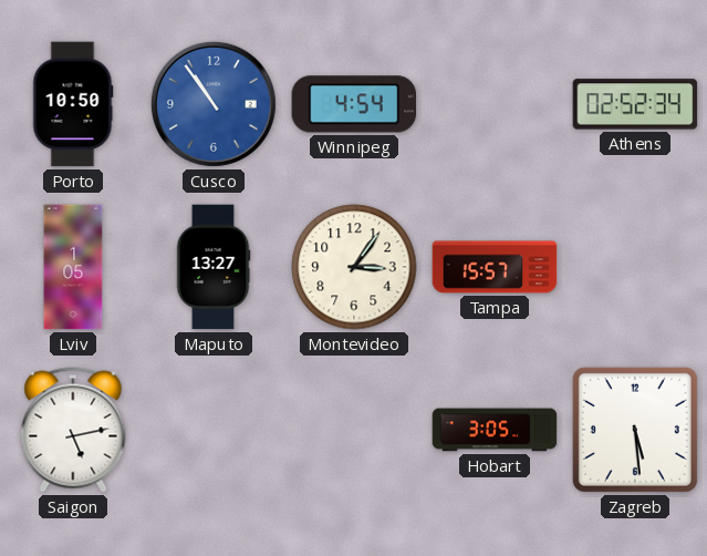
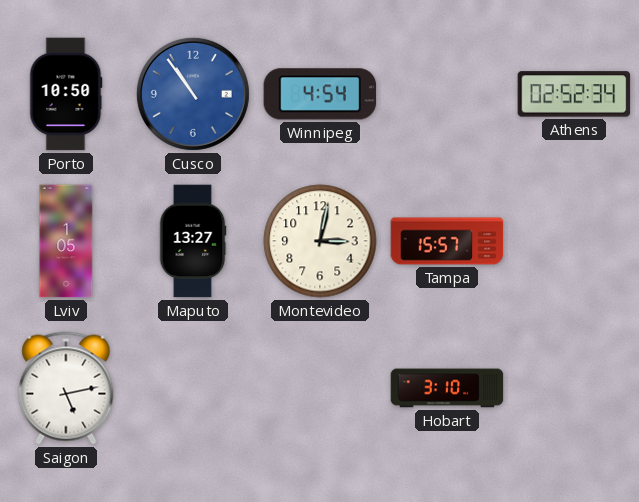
Montevideo: 3:06 -> 3:02
Hobart: 3:05 -> 3:10
Zagreb: 5:29 -> none
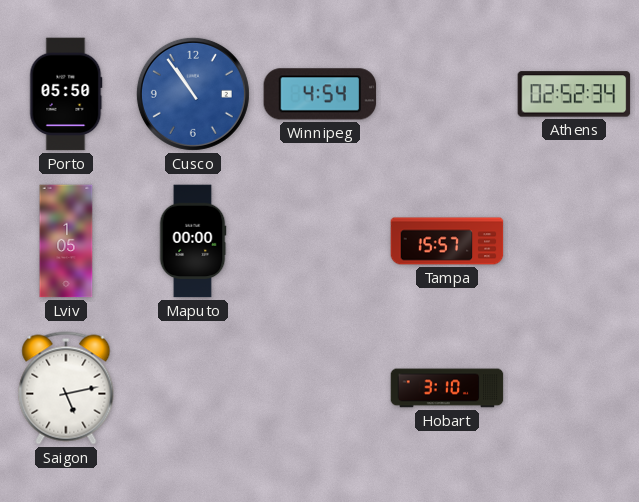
Porto: 10:50 -> 05:50
Maputo: 13:27 -> 00:00
Montevideo: 3:02 -> none
